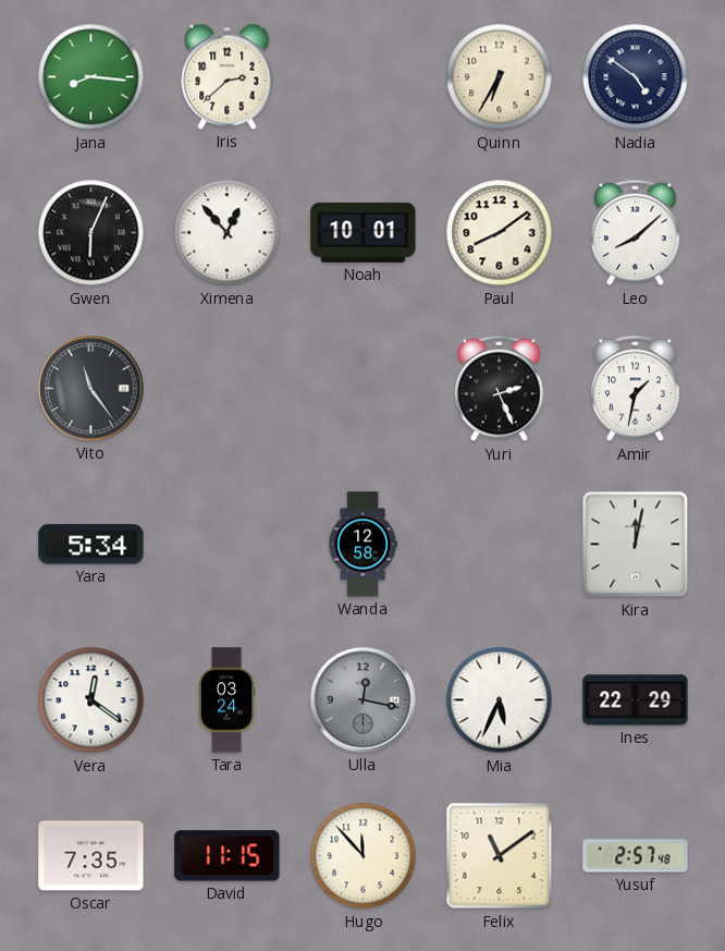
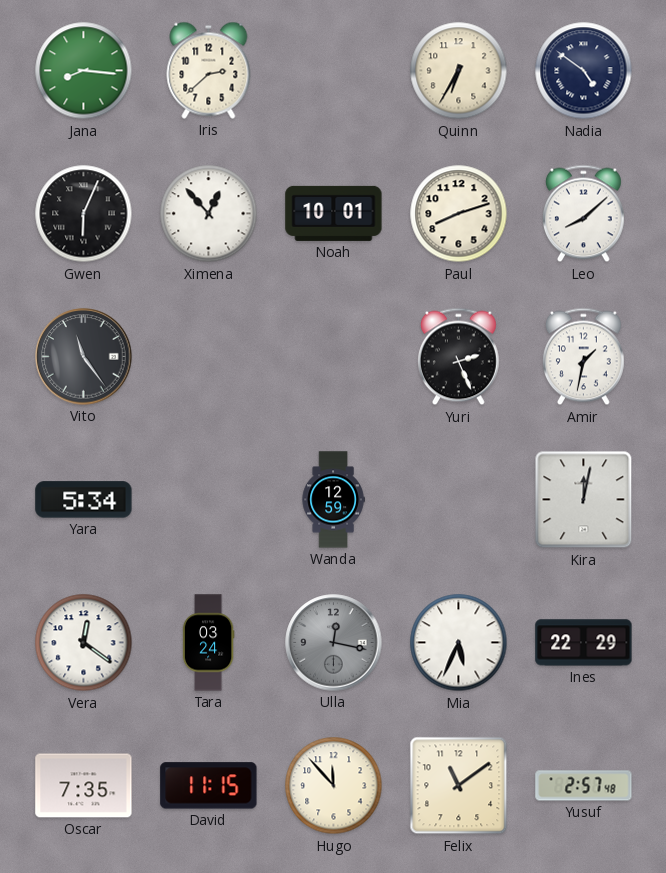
Paul: 8:09 -> 8:12
Wanda: 12:58 -> 12:59
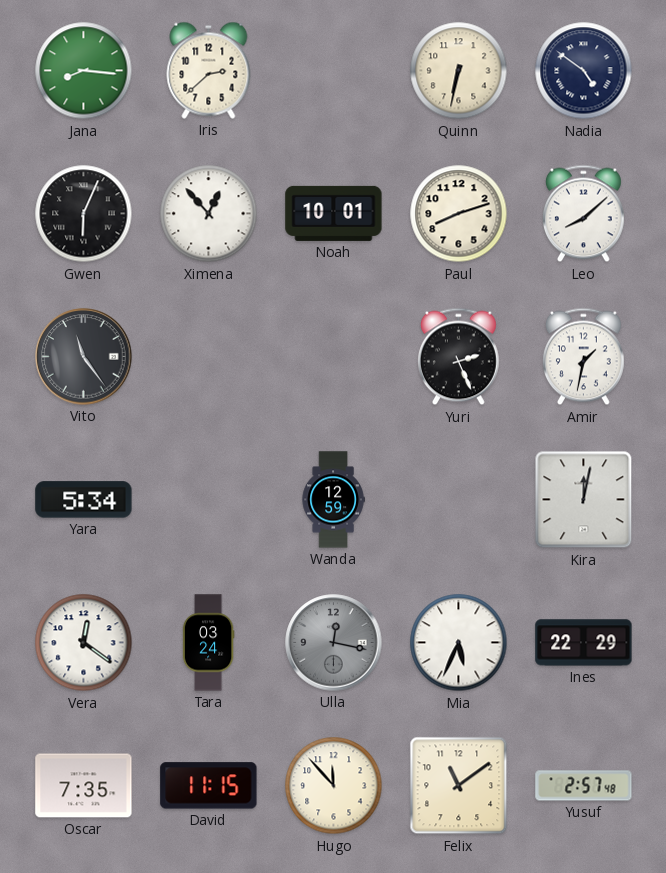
Quinn: 6:35 -> 6:32
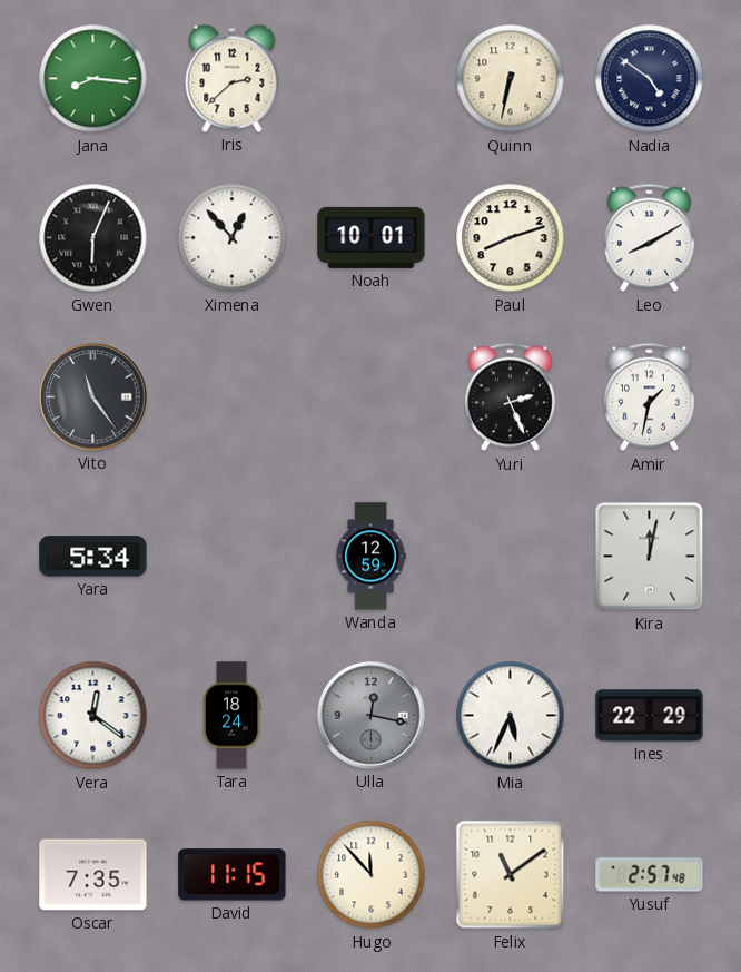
Leo: 8:08 -> 8:10
Tara: 03:24 -> 18:24
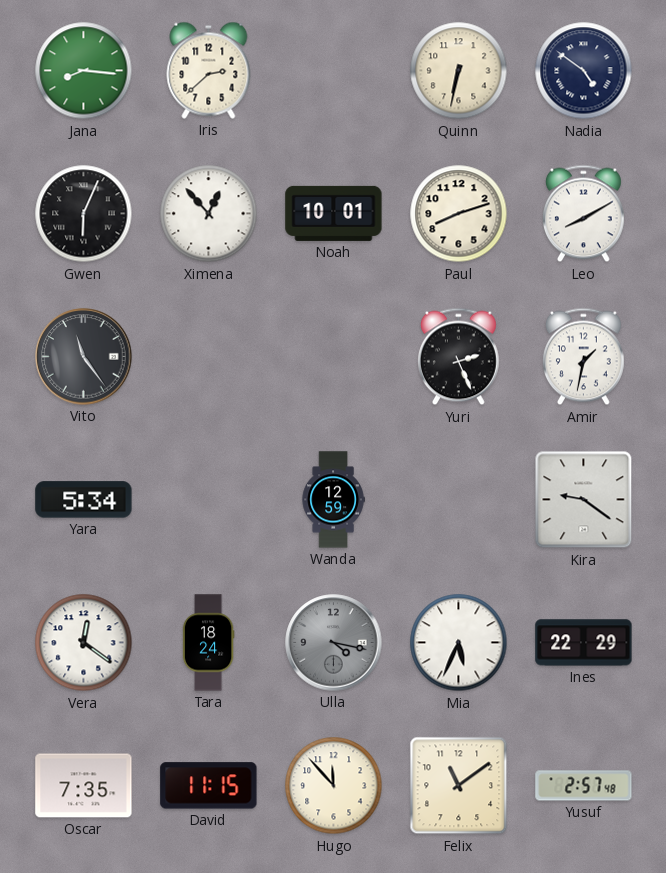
Kira: 12:02 -> 9:21
Ulla: 12:17 -> 4:17
